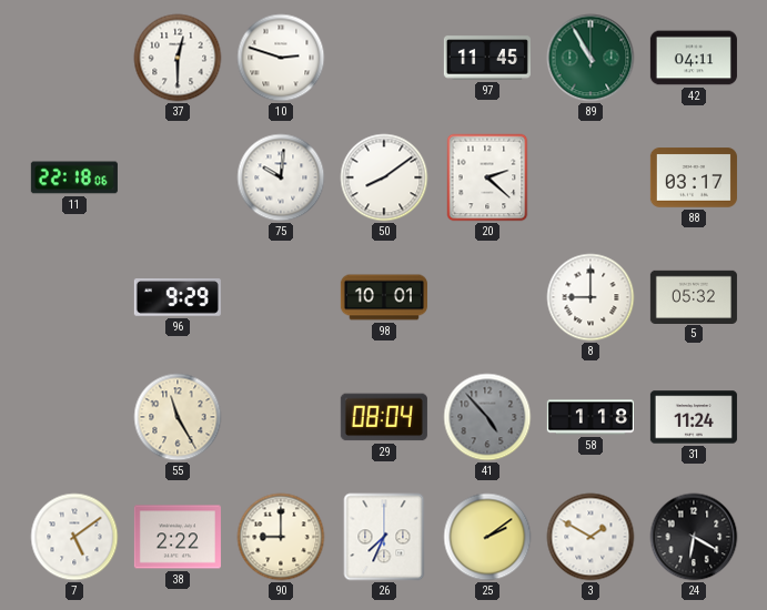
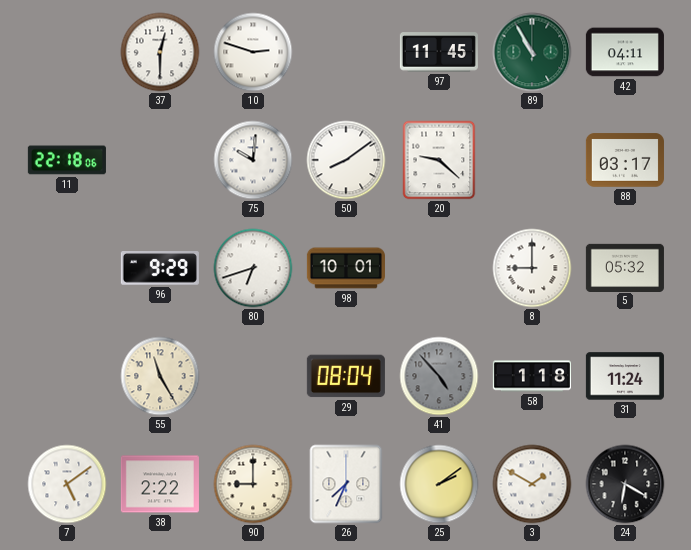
20: 2:22 -> 9:22
80: none -> 6:42
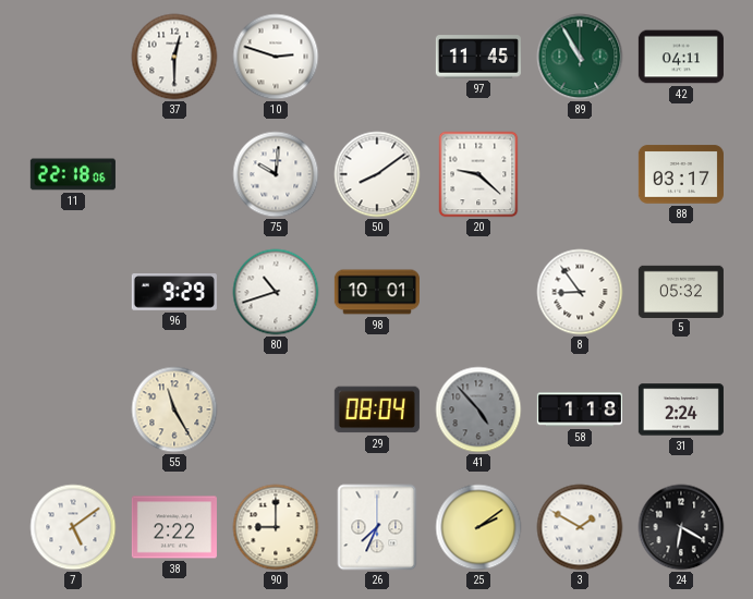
80: 6:42 -> 10:42
8: 9:00 -> 8:54
31: 11:24 -> 2:24
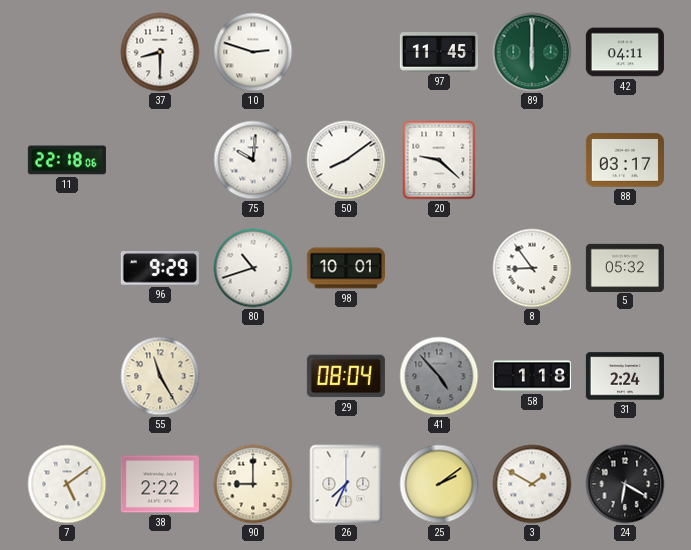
37: 12:30 -> 8:30
89: 10:55 -> 6:00
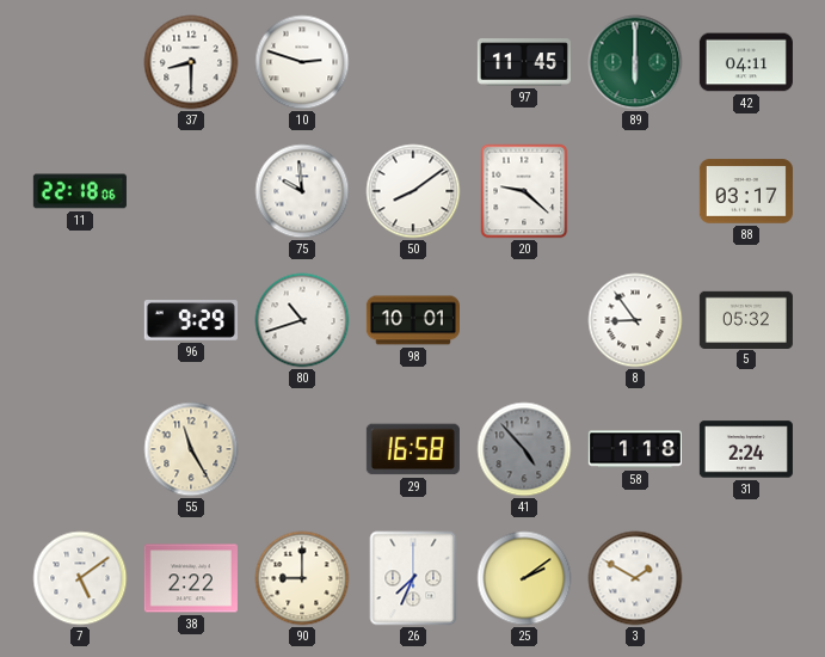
75: 10:01 -> 9:59
29: 08:04 -> 16:58
24: 6:20 -> none
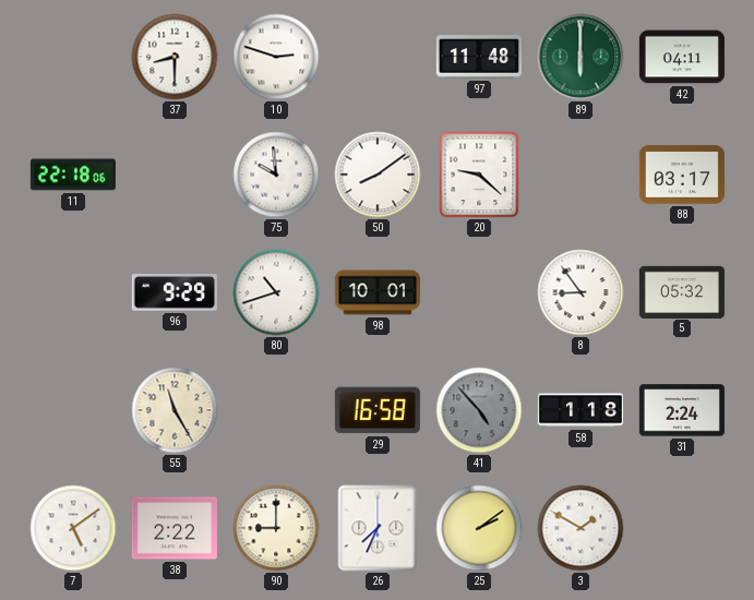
97: 11:45 -> 11:48
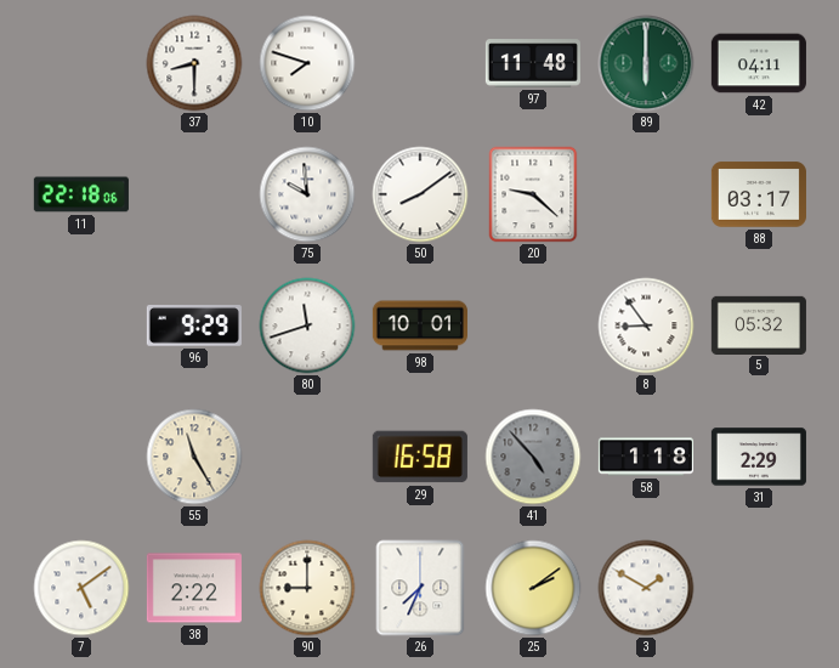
10: 2:48 -> 7:48
80: 10:42 -> 11:42
31: 2:24 -> 2:29
